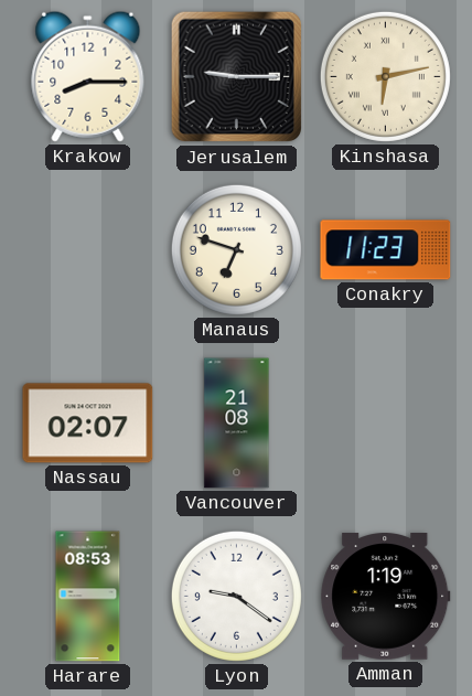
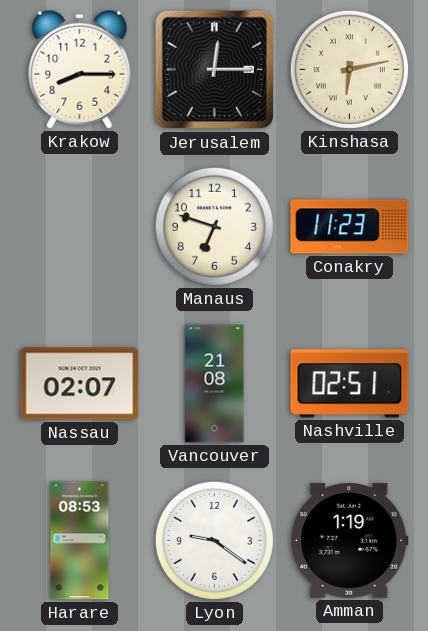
Jerusalem: 9:15 -> 12:15
Nashville: none -> 02:51
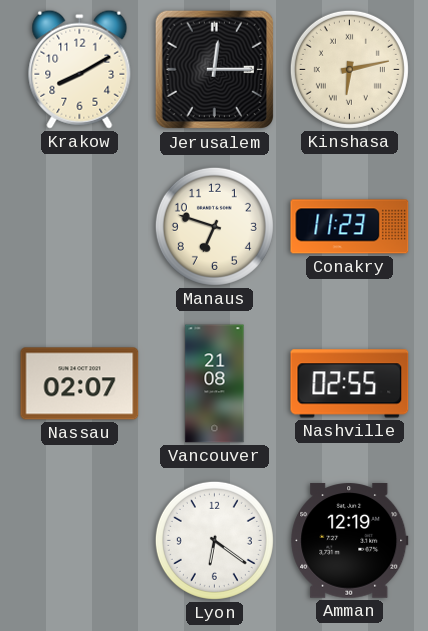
Krakow: 8:15 -> 8:10
Nashville: 02:51 -> 02:55
Harare: 08:53 -> none
Lyon: 9:21 -> 6:21
Amman: 1:19 -> 12:19
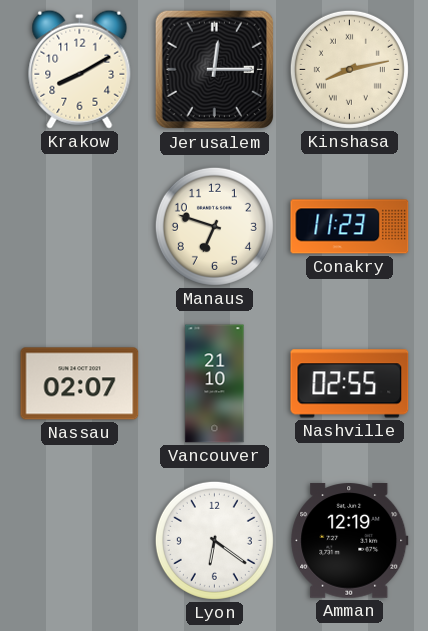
Kinshasa: 6:13 -> 8:13
Vancouver: 21:08 -> 21:10
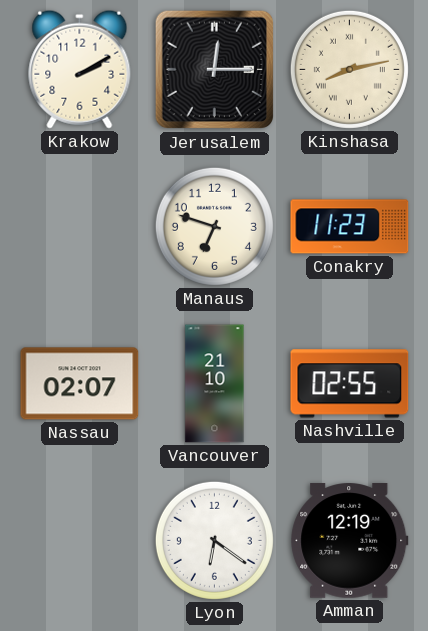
Krakow: 8:10 -> 2:10
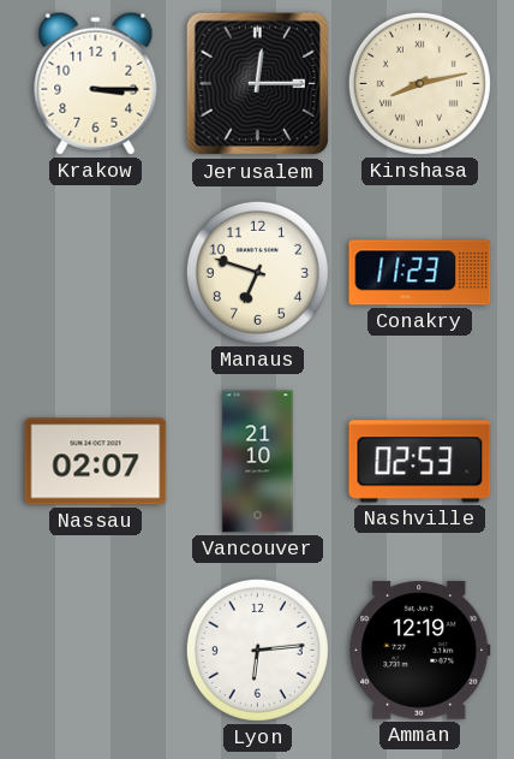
Krakow: 2:10 -> 3:15
Nashville: 02:55 -> 02:53
Lyon: 6:21 -> 6:14
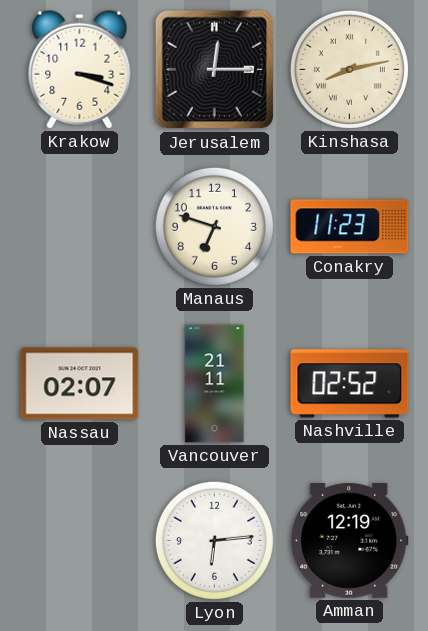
Krakow: 3:15 -> 3:18
Vancouver: 21:10 -> 21:11
Nashville: 02:53 -> 02:52
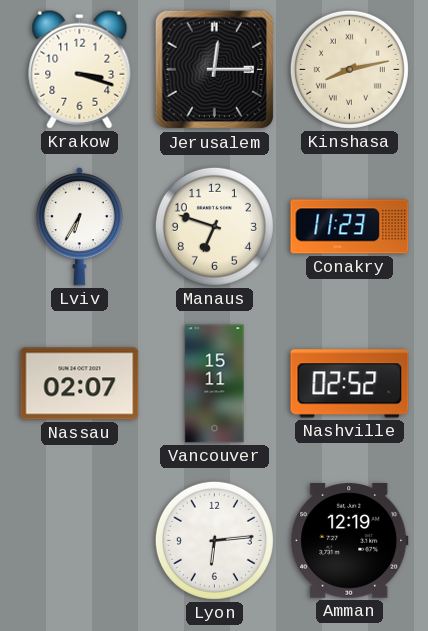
Lviv: none -> 6:35
Vancouver: 21:11 -> 15:11
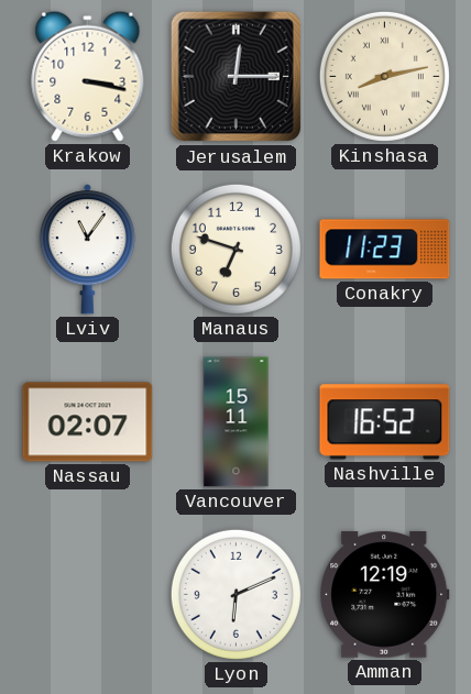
Krakow: 3:18 -> 3:17
Lviv: 6:35 -> 11:06
Nashville: 02:52 -> 16:52
Lyon: 6:14 -> 6:11
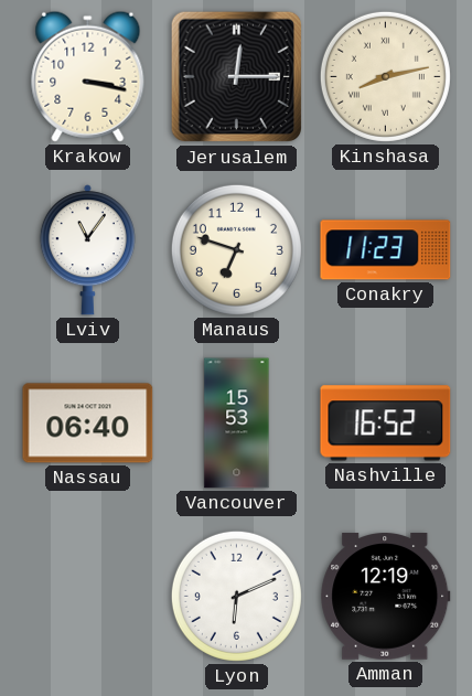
Nassau: 02:07 -> 06:40
Vancouver: 15:11 -> 15:53
